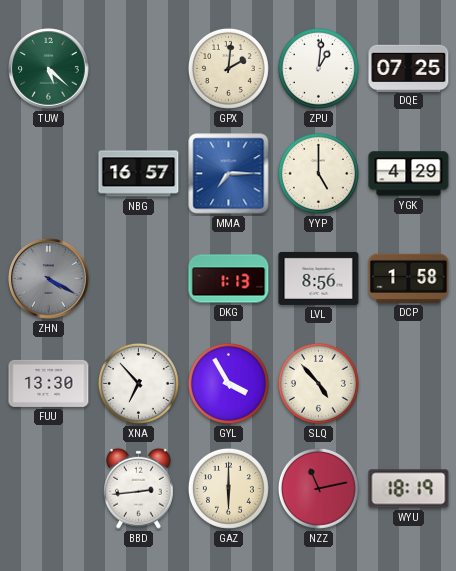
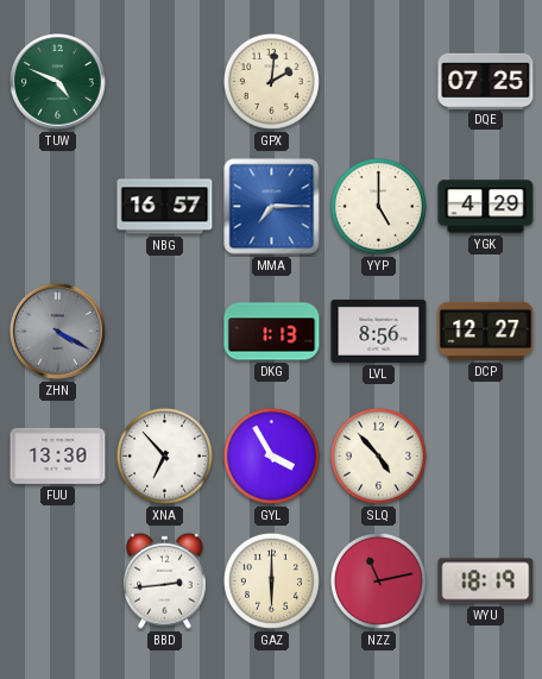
TUW: 5:22 -> 4:49
ZPU: 1:01 -> none
DCP: 1:58 -> 12:27
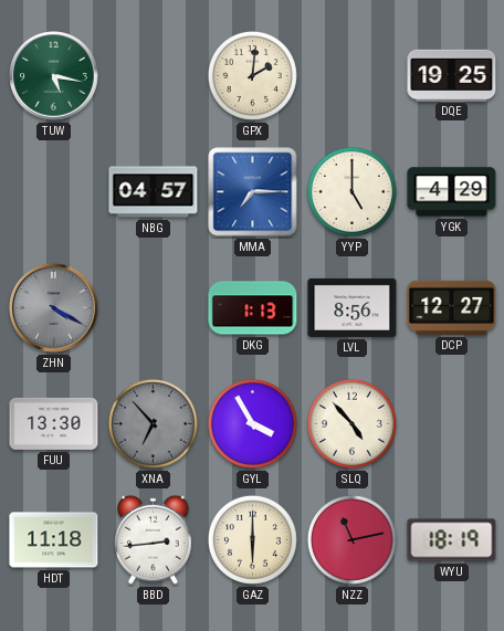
TUW: 4:49 -> 5:17
DQE: 07:25 -> 19:25
NBG: 16:57 -> 04:57
XNA dial: white -> grey
HDT: none -> 11:18
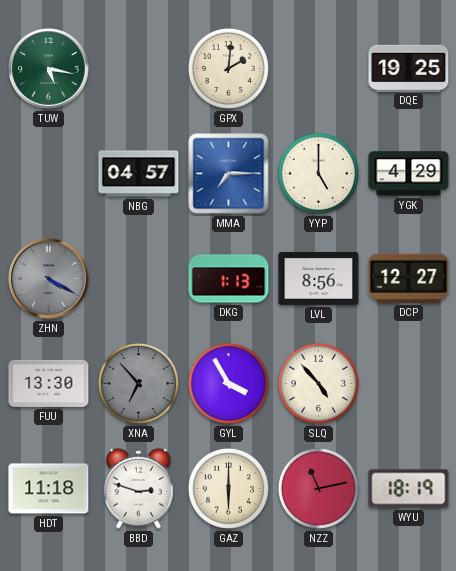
BBD: 2:44 -> 2:48
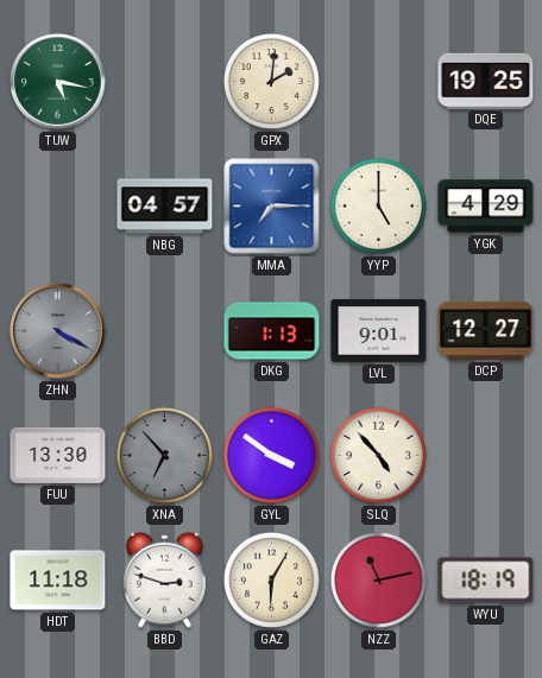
LVL: 8:56 -> 9:01
GYL: 3:55 -> 3:51
GAZ: 6:00 -> 6:05
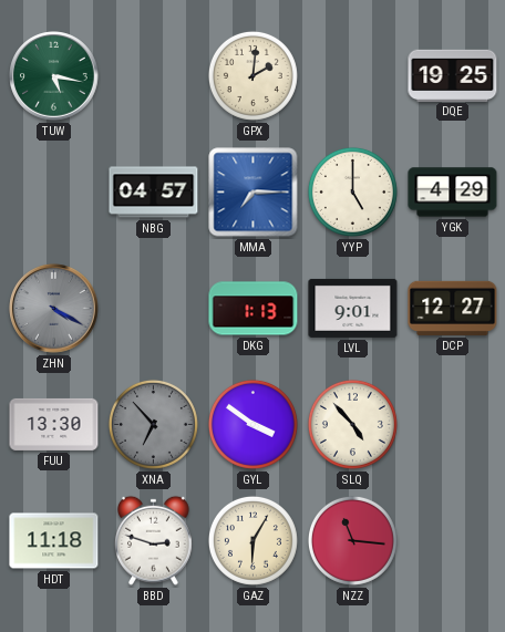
NZZ: 11:13 -> 11:16
WYU: 18:19 -> none
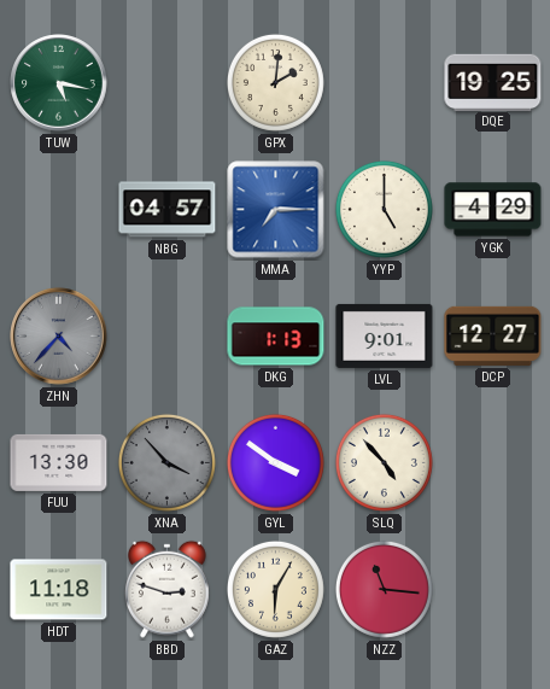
ZHN: 4:20 -> 4:37
XNA: 6:53 -> 3:53
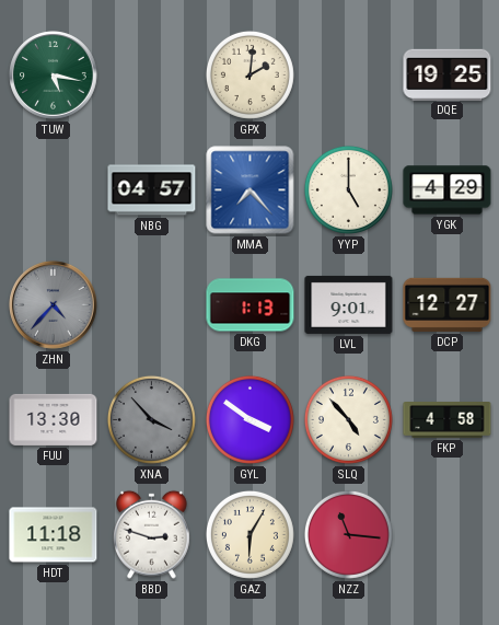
MMA: 7:15 -> 7:23
FKP: none -> 4:58
